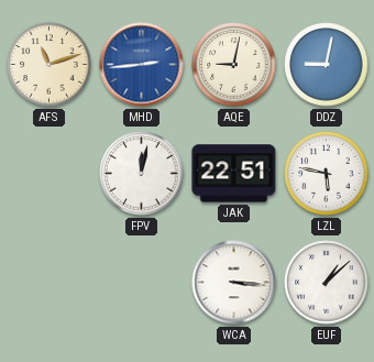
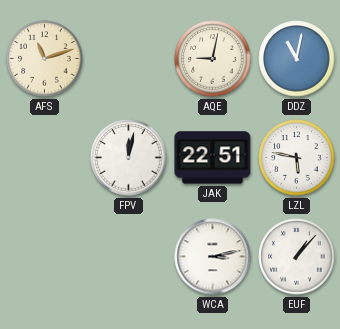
MHD: 2:44 -> none
DDZ: 9:02 -> 11:02
WCA: 3:16 -> 3:13
EUF: 1:08 -> 1:07
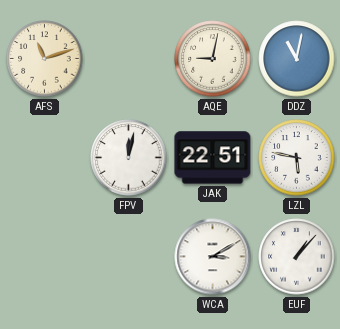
WCA: 3:13 -> 3:10
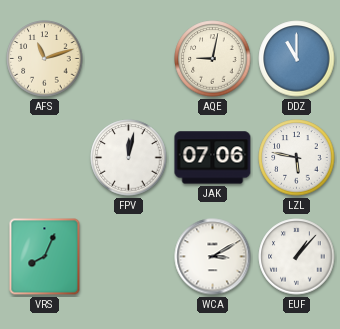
DDZ: 11:02 -> 11:00
JAK: 22:51 -> 07:06
VRS: none -> 8:04
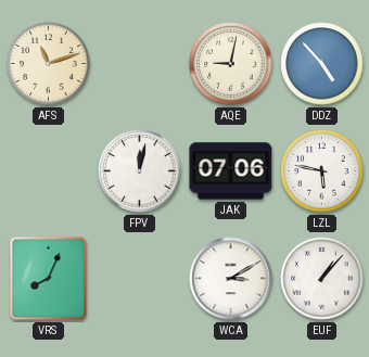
DDZ: 11:00 -> 4:53
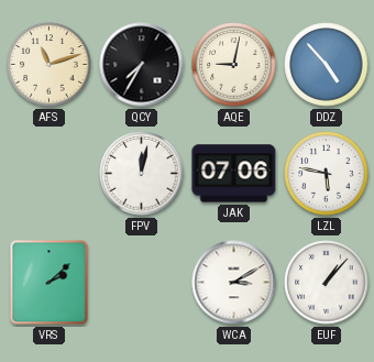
QCY: none -> 7:35
VRS: 8:04 -> 2:08
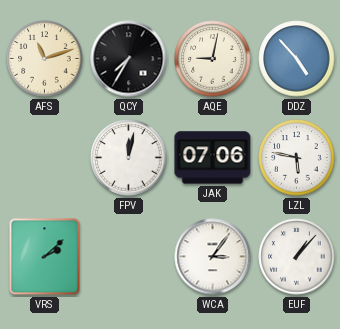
WCA: 3:10 -> 3:06
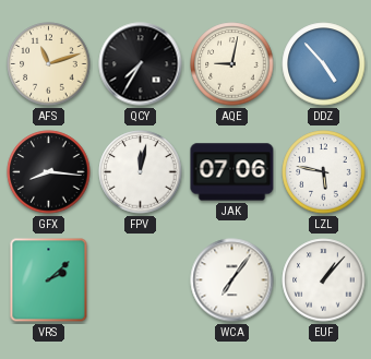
GFX: none -> 8:16
WCA: 3:06 -> 7:06
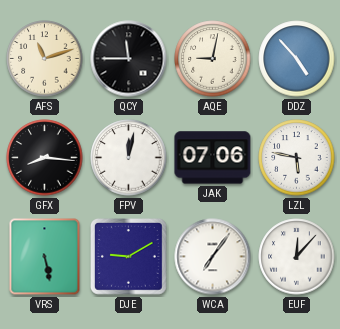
QCY: 7:35 -> 11:45
VRS: 2:08 -> 5:28
DJE: none -> 9:10
EUF: 1:07 -> 12:07
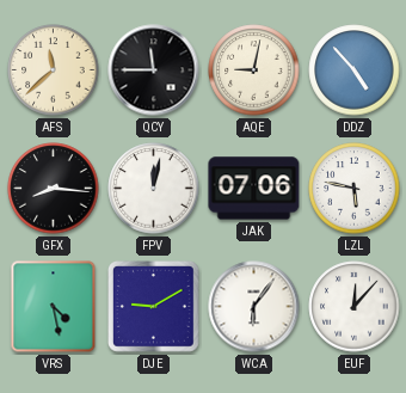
AFS: 11:12 -> 11:38
VRS: 5:28 -> 4:28
WCA: 7:06 -> 6:06
